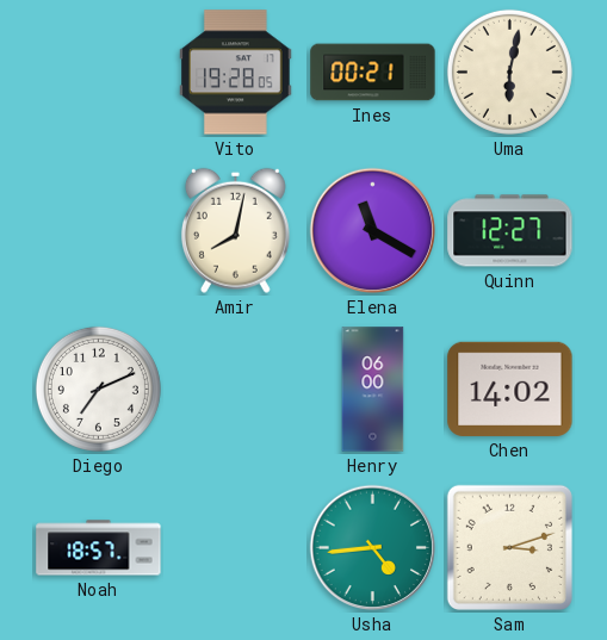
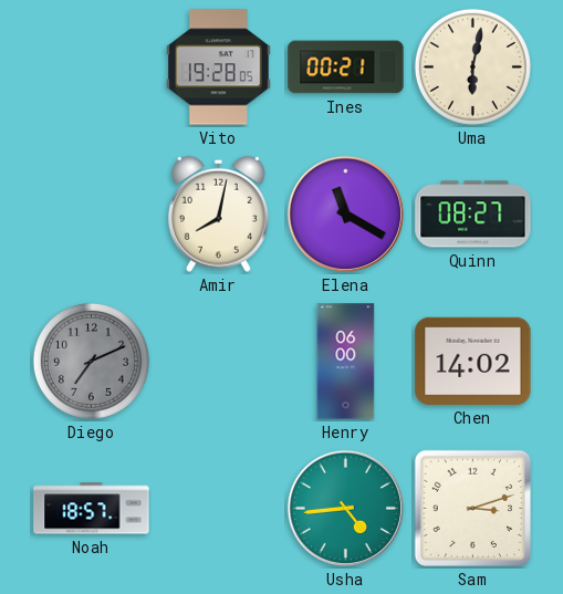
Quinn: 12:27 -> 08:27
Diego dial: white -> grey
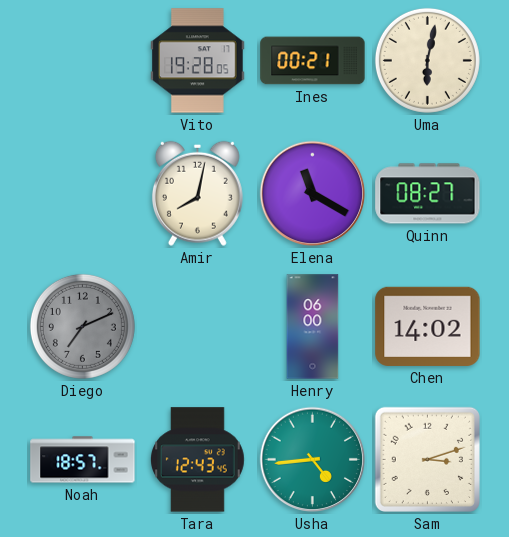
Tara: none -> 12:43
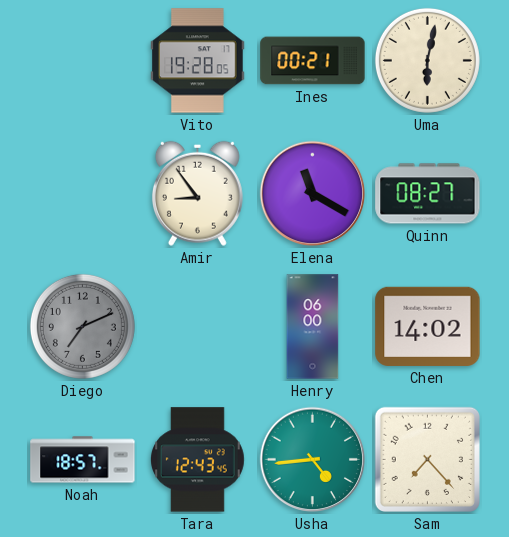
Amir: 8:02 -> 8:54
Sam: 3:12 -> 7:23
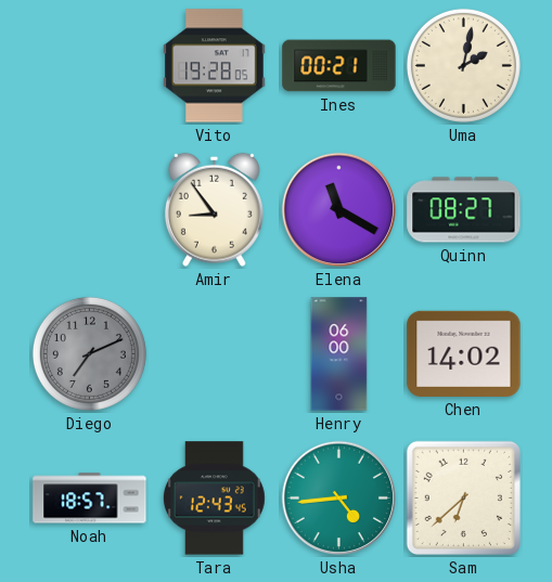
Uma: 6:02 -> 2:02
Sam: 7:23 -> 6:38
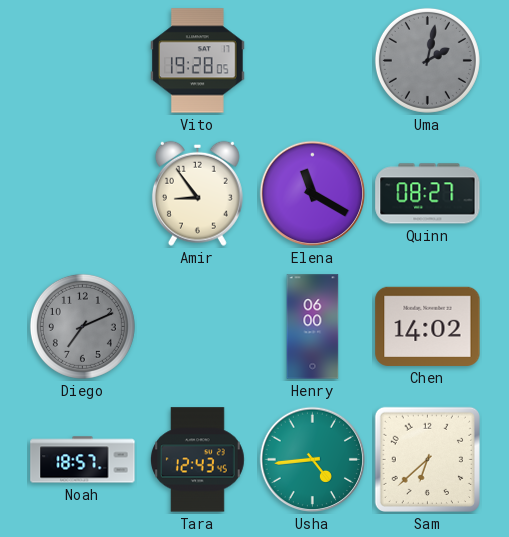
Ines: 00:21 -> none
Uma dial: cream -> grey
